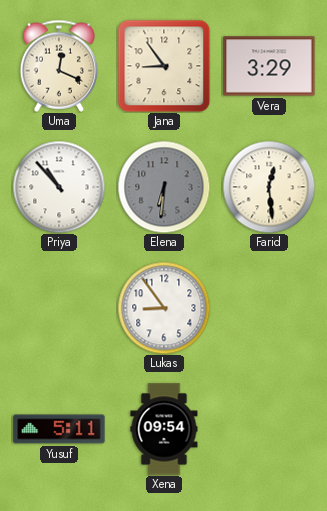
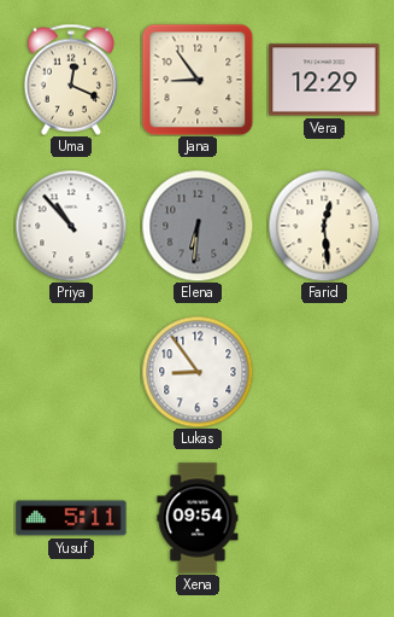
Vera: 3:29 -> 12:29
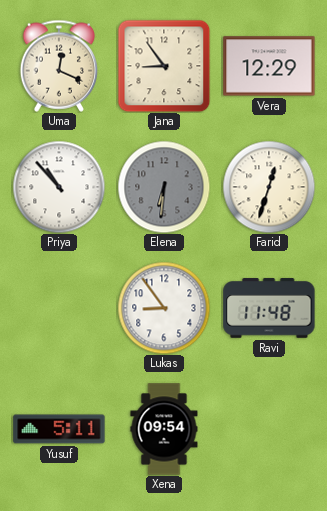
Farid: 12:29 -> 12:33
Ravi: none -> 11:48
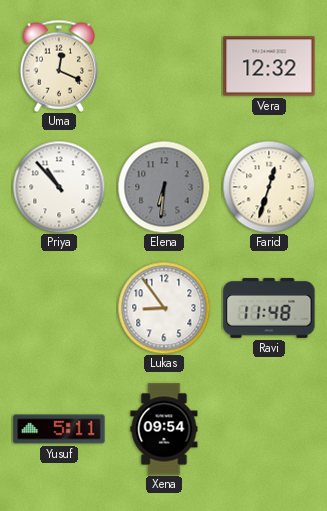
Jana: 8:54 -> none
Vera: 12:29 -> 12:32
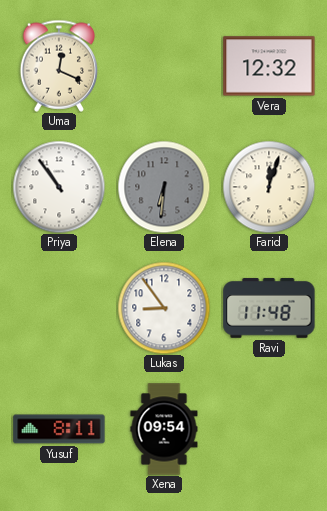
Priya: 10:53 -> 10:54
Farid: 12:33 -> 12:03
Yusuf: 5:11 -> 8:11
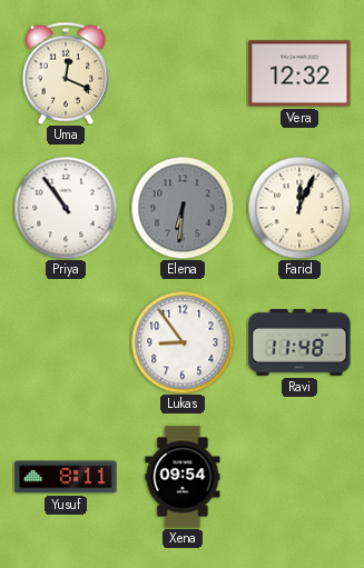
Farid: 12:03 -> 12:04
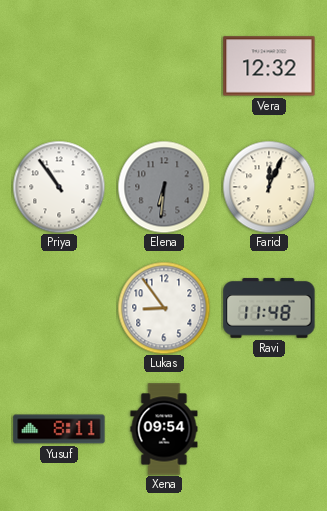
Uma: 12:19 -> none
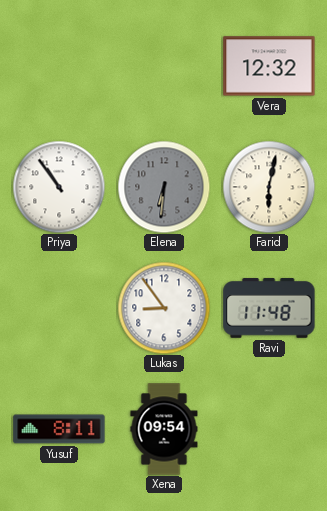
Farid: 12:04 -> 6:02
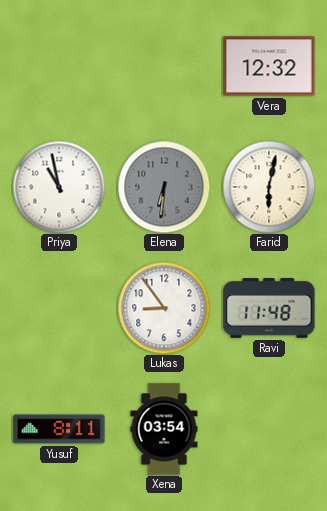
Priya: 10:54 -> 10:58
Xena: 09:54 -> 03:54
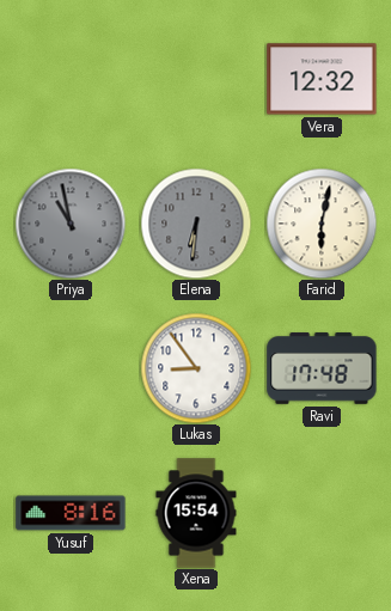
Priya dial: white -> grey
Ravi: 11:48 -> 17:48
Yusuf: 8:11 -> 8:16
Xena: 03:54 -> 15:54
